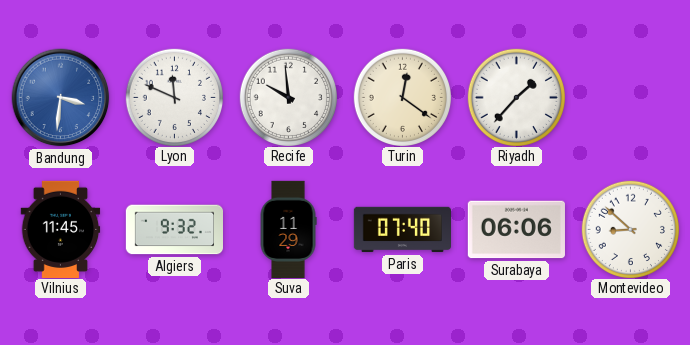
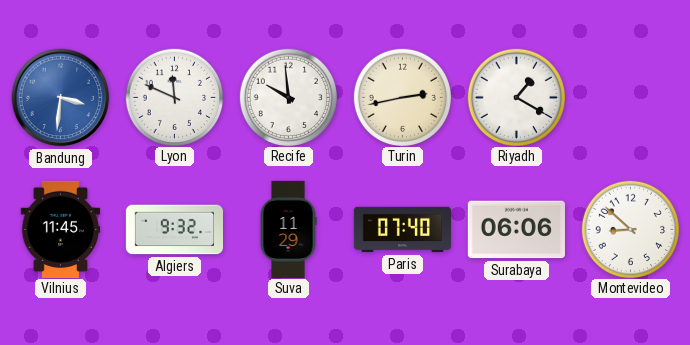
Turin: 12:21 -> 2:43
Riyadh: 1:37 -> 1:20
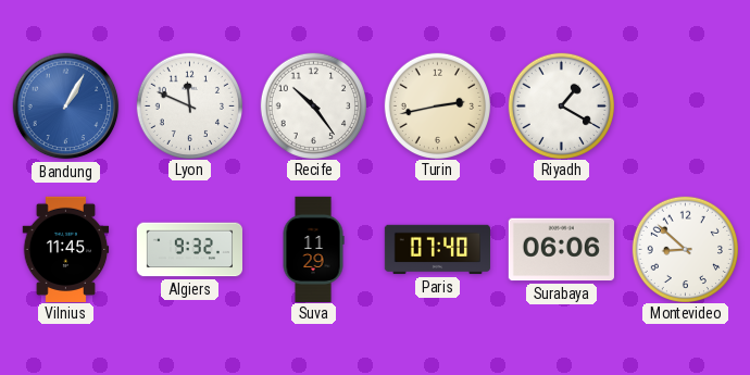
Bandung: 3:31 -> 1:05
Recife: 9:59 -> 10:24
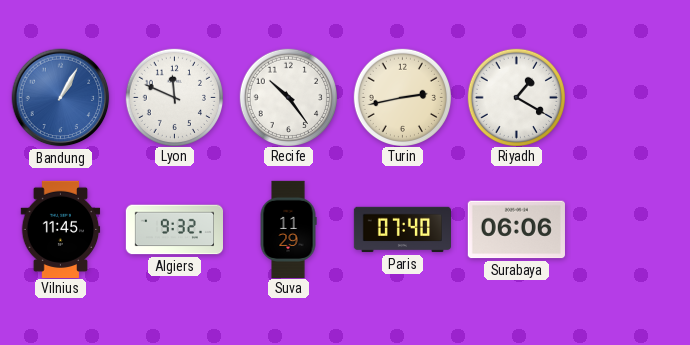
Montevideo: 8:52 -> none
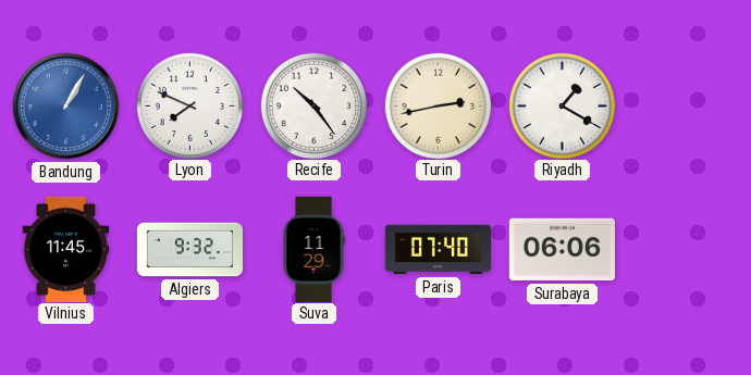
Lyon: 11:49 -> 7:49
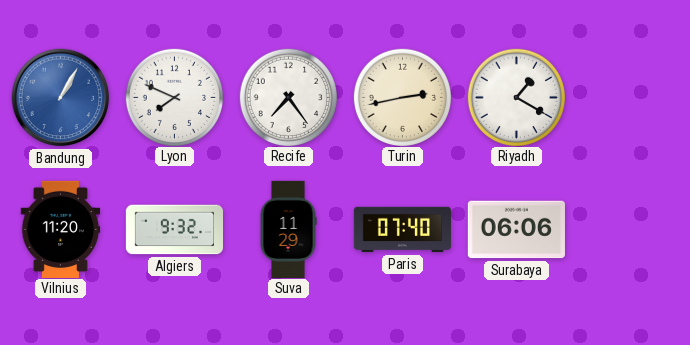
Recife: 10:24 -> 7:24
Vilnius: 11:45 -> 11:20
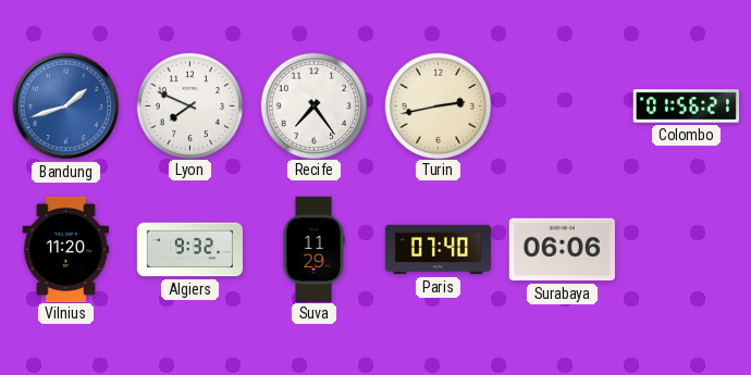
Bandung: 1:05 -> 1:42
Riyadh: 1:20 -> none
Colombo: none -> 01:56
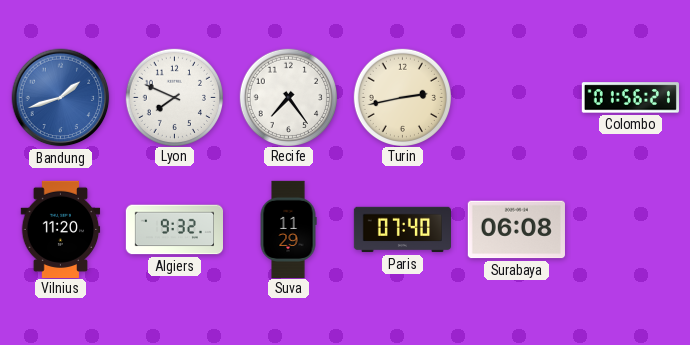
Surabaya: 06:06 -> 06:08
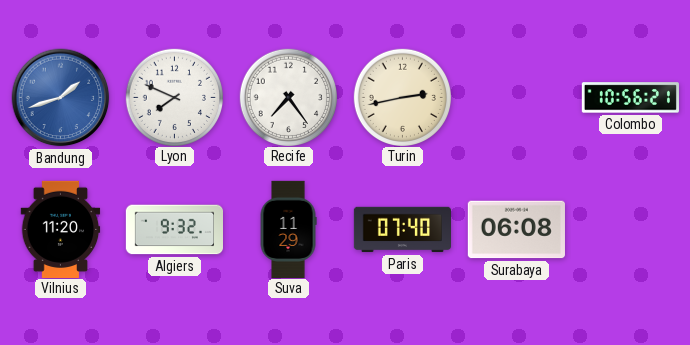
Colombo: 01:56 -> 10:56
